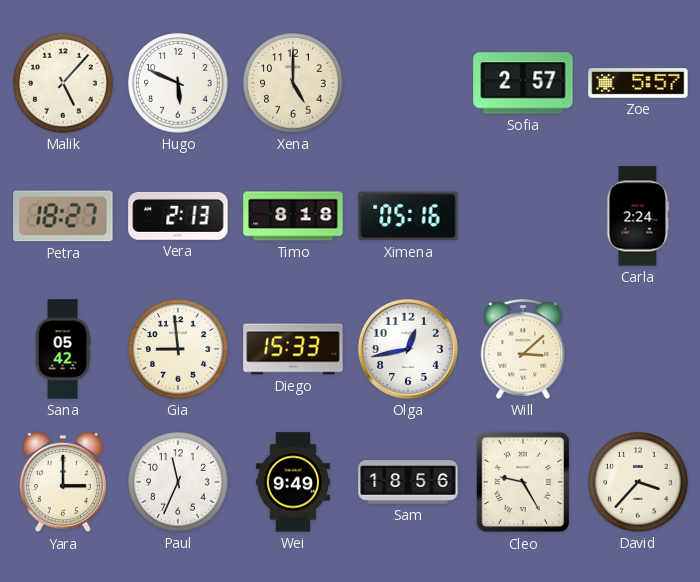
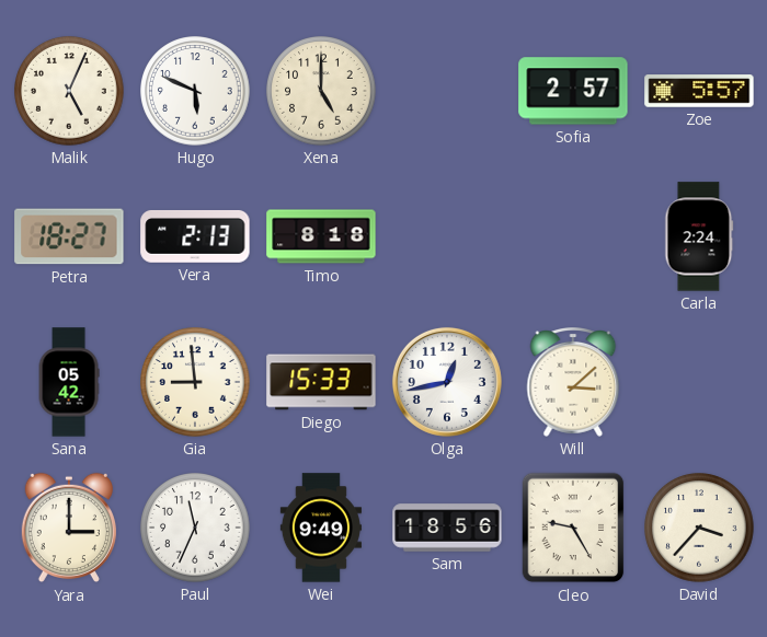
Malik: 5:07 -> 5:04
Ximena: 05:16 -> none
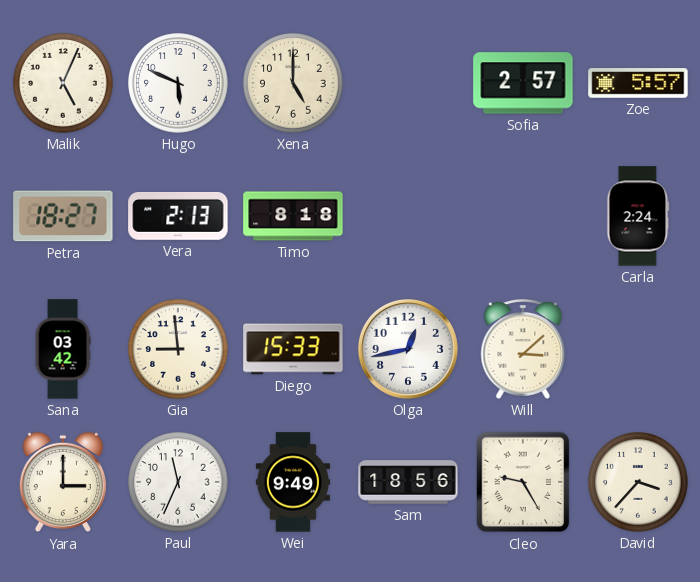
Sana: 05:42 -> 03:42
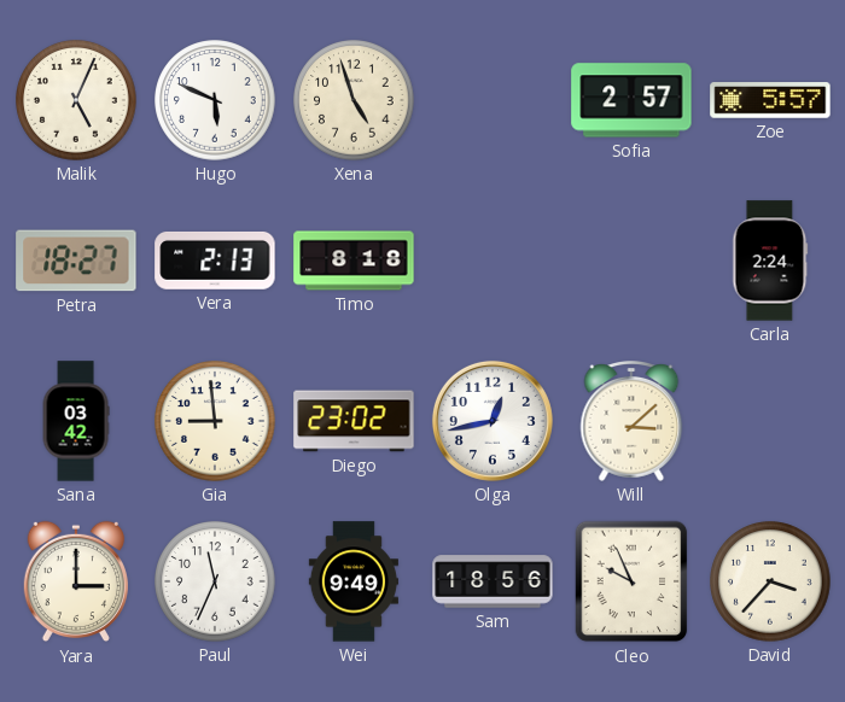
Xena: 5:00 -> 4:57
Diego: 15:33 -> 23:02
Cleo: 9:25 -> 9:56
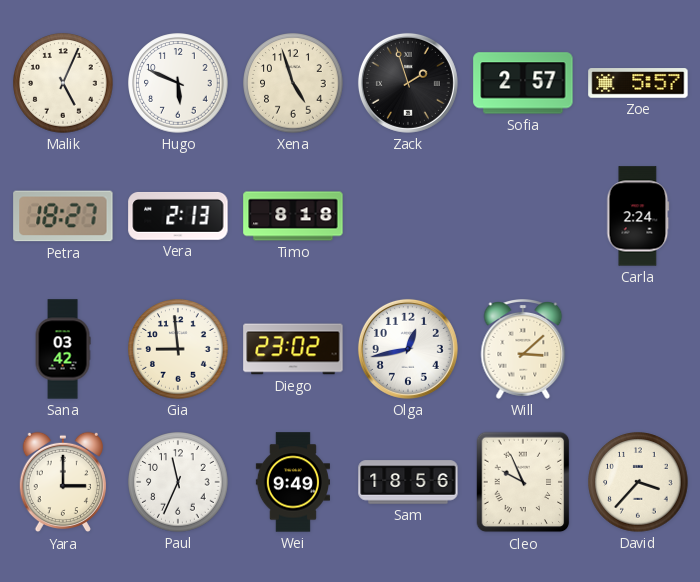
Zack: none -> 1:57
